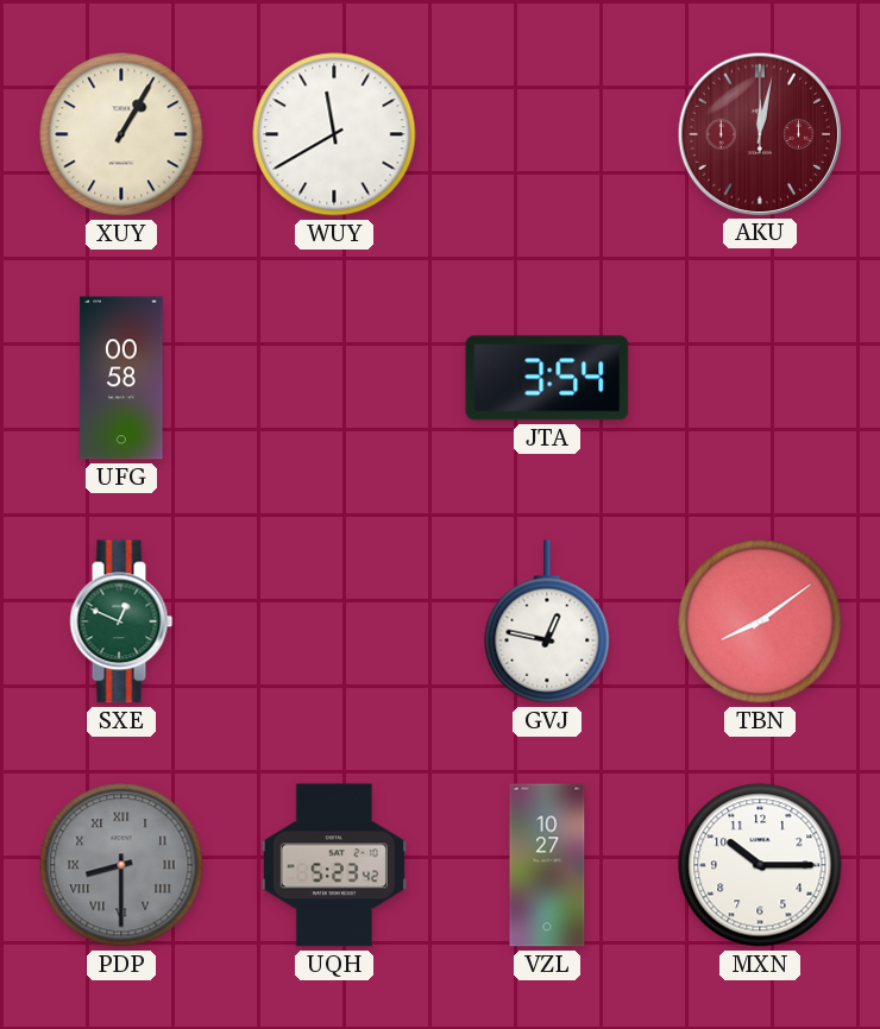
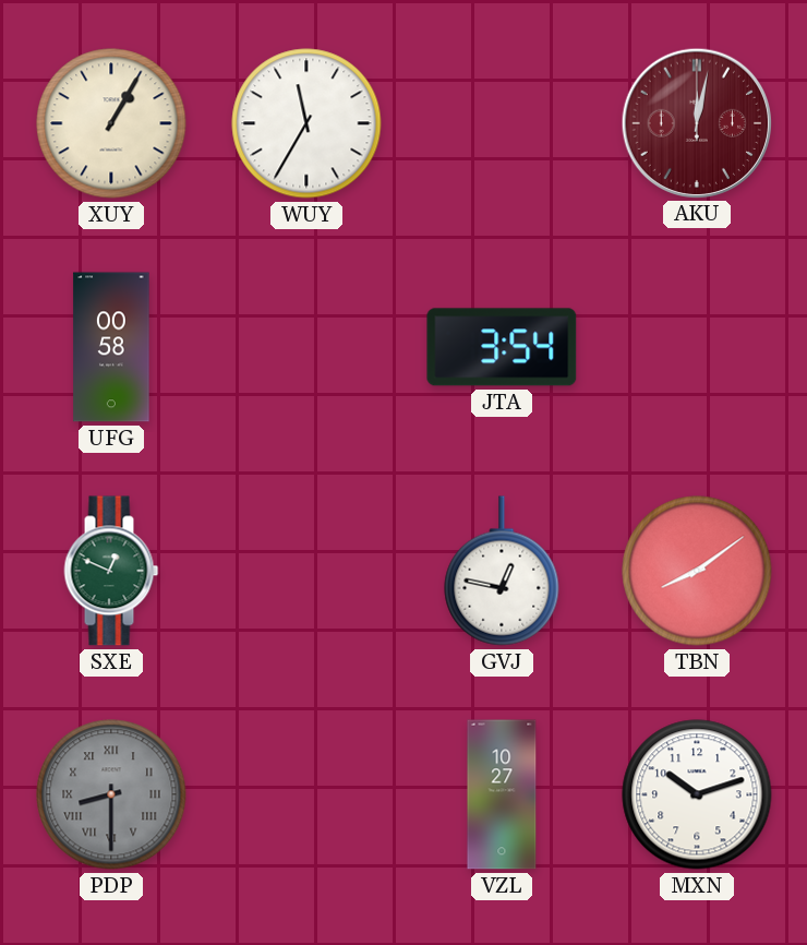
WUY: 11:40 -> 11:35
UQH: 5:23 -> none
MXN: 10:15 -> 10:12
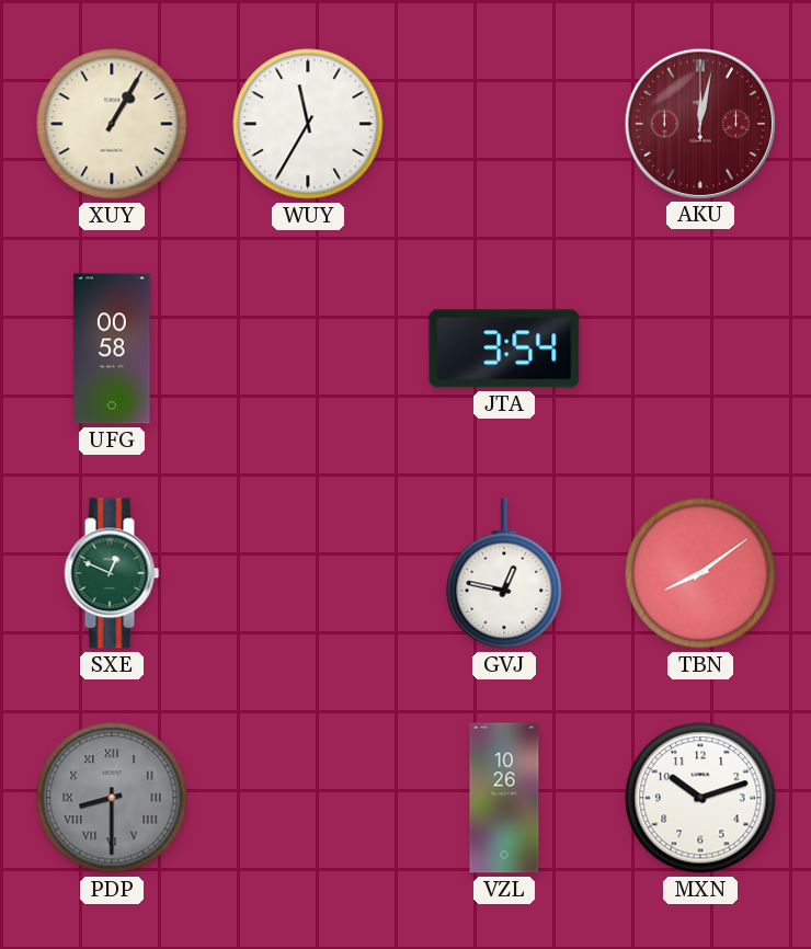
VZL: 10:27 -> 10:26
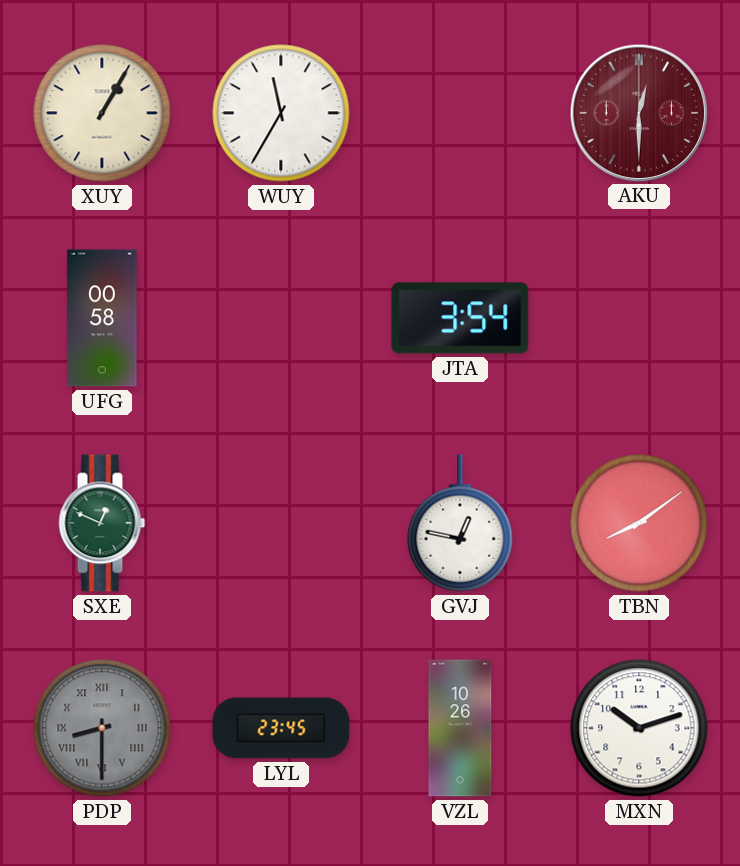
AKU: 12:02 -> 12:30
LYL: none -> 23:45
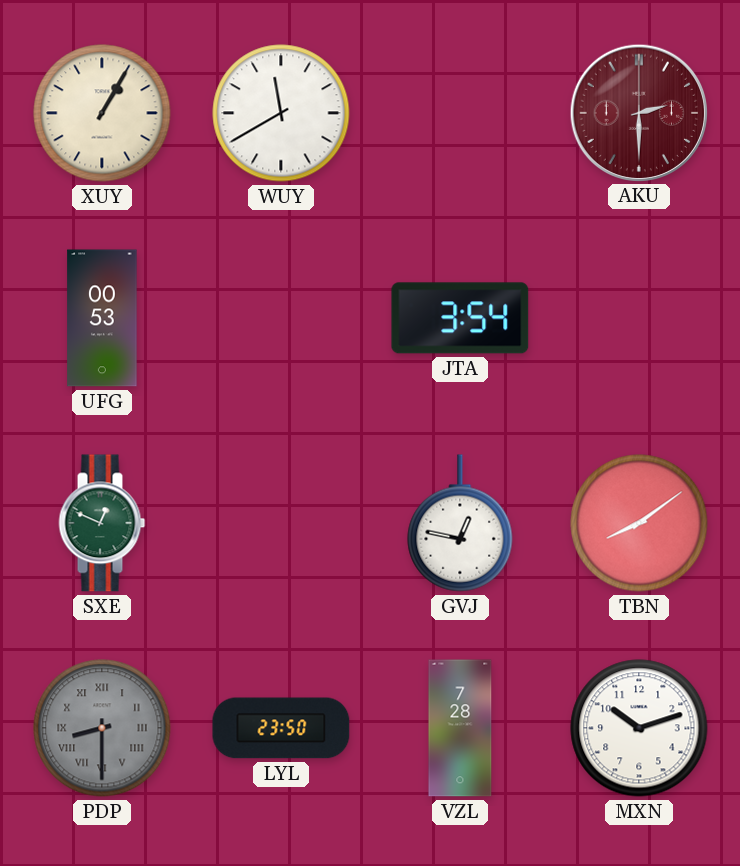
WUY: 11:35 -> 11:40
AKU: 12:30 -> 2:30
UFG: 00:58 -> 00:53
LYL: 23:45 -> 23:50
VZL: 10:26 -> 7:28
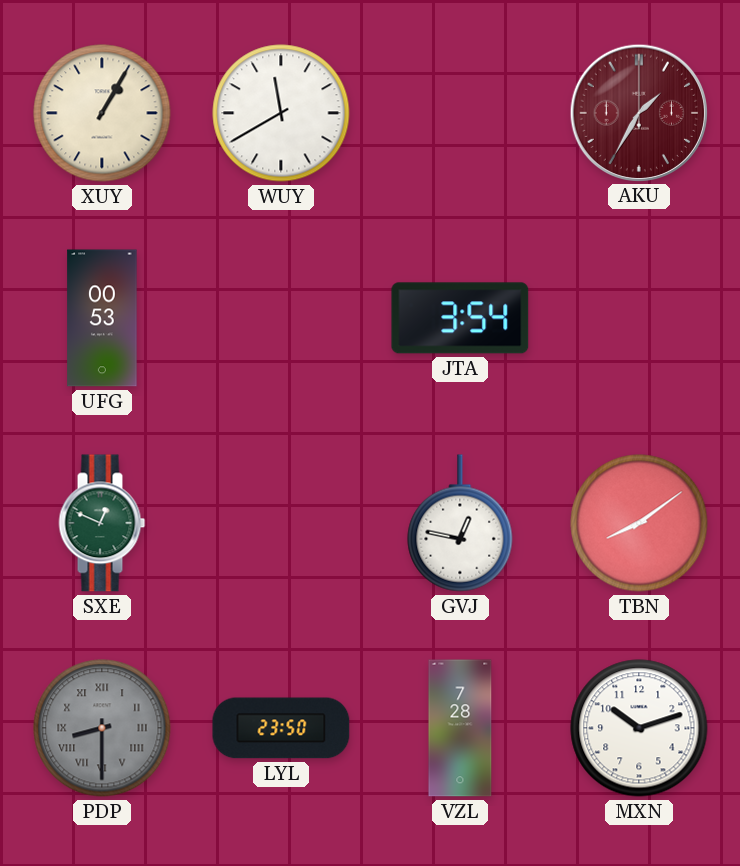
AKU: 2:30 -> 1:35
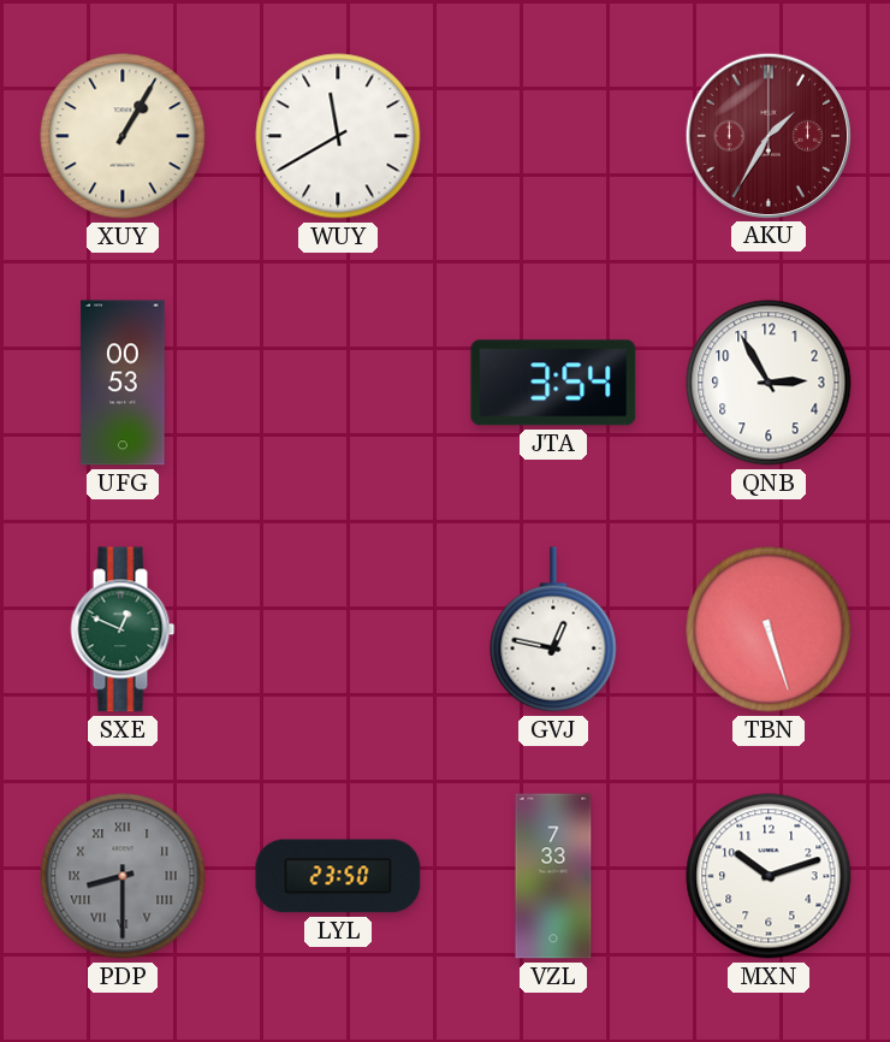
QNB: none -> 2:55
TBN: 8:09 -> 5:27
VZL: 7:28 -> 7:33
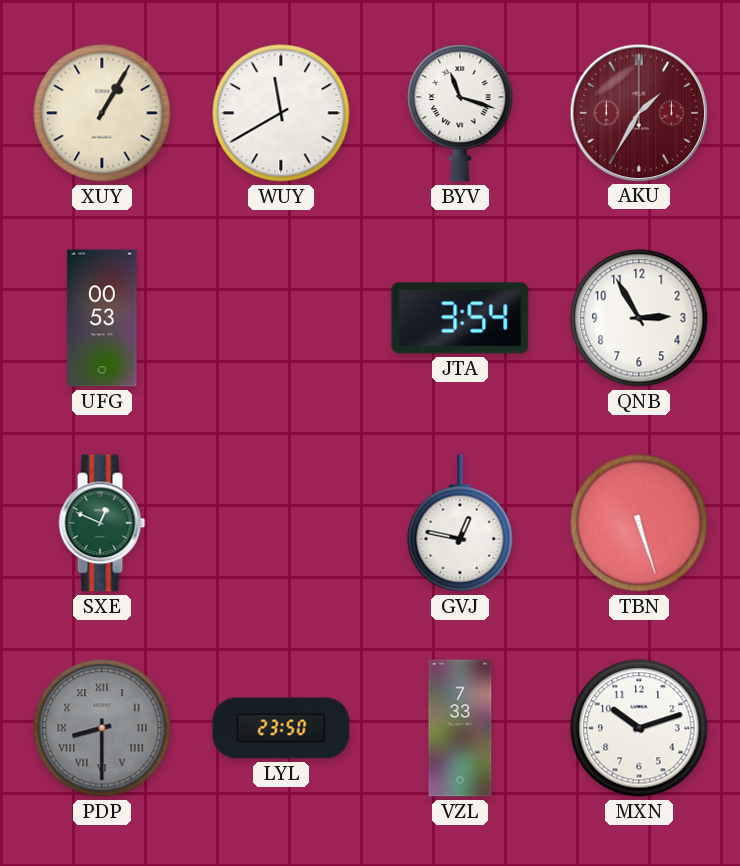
BYV: none -> 11:18
